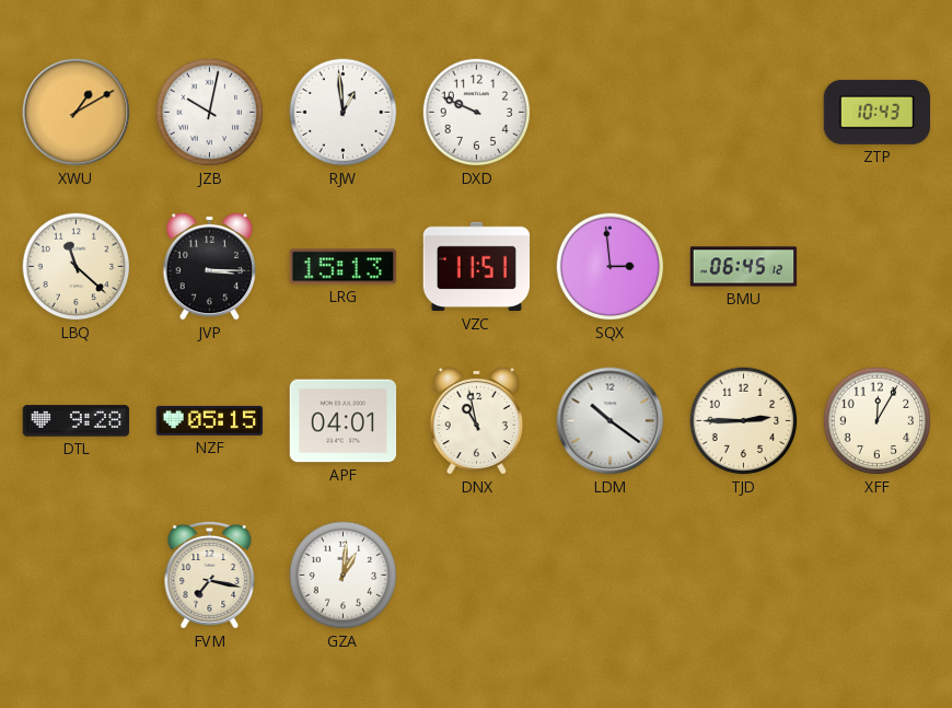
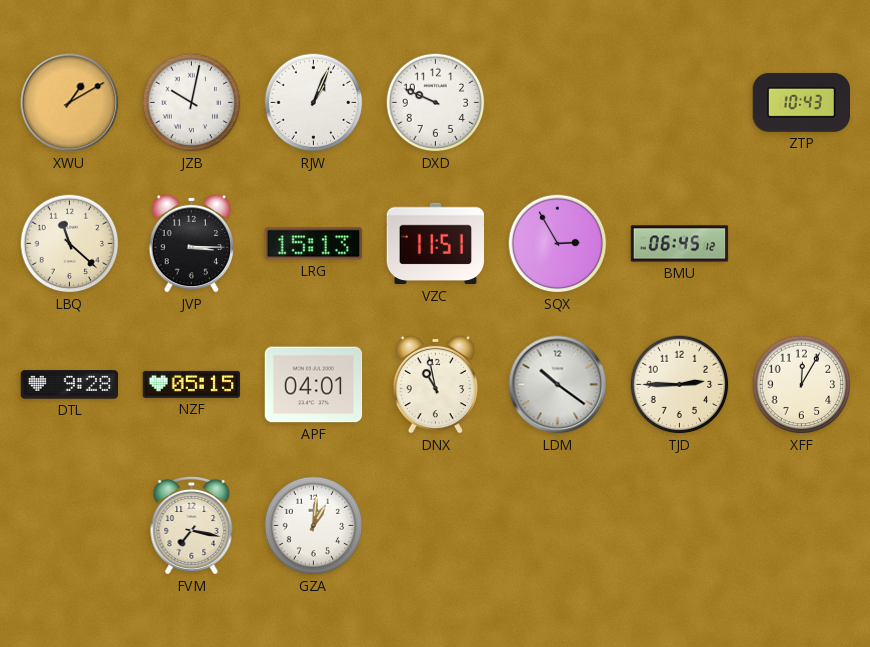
RJW: 12:59 -> 1:04
SQX: 2:59 -> 2:55
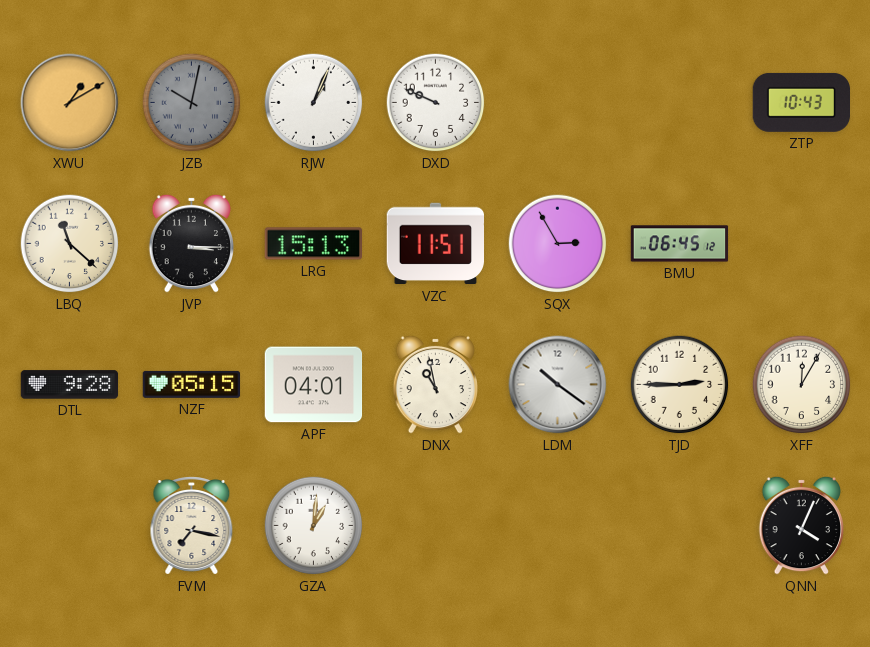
JZB dial: white -> grey
QNN: none -> 4:04
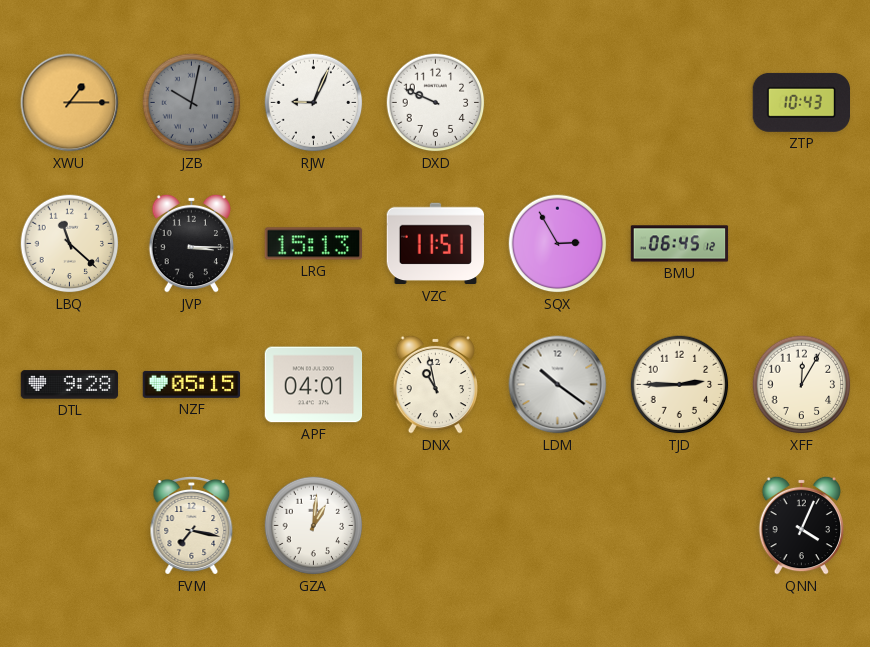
XWU: 1:10 -> 1:15
RJW: 1:04 -> 9:04
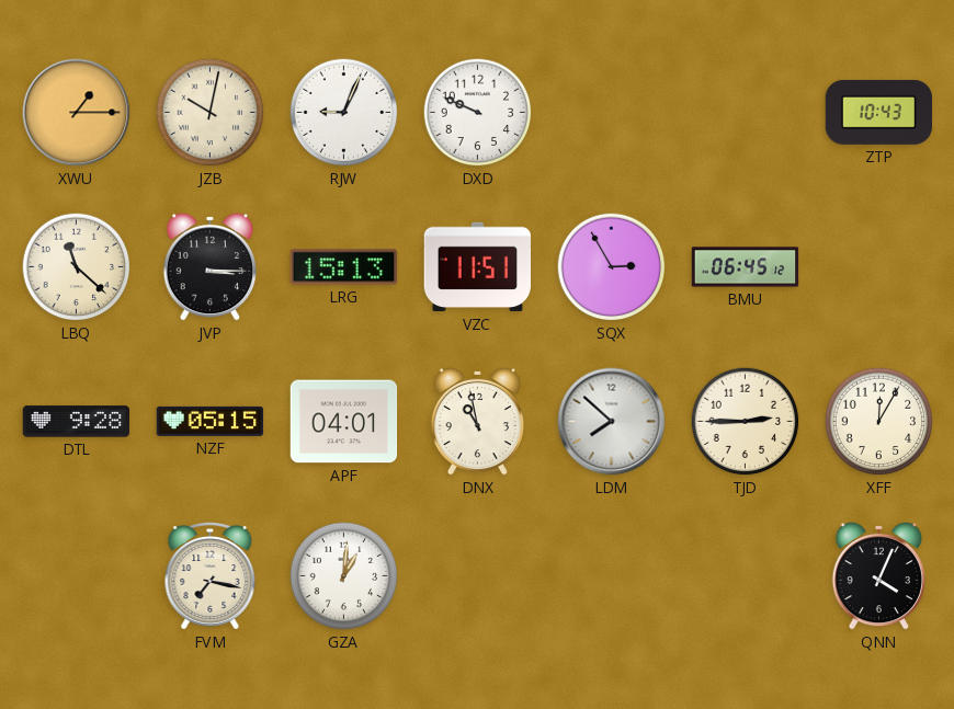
JZB dial: grey -> cream
LDM: 10:21 -> 7:52
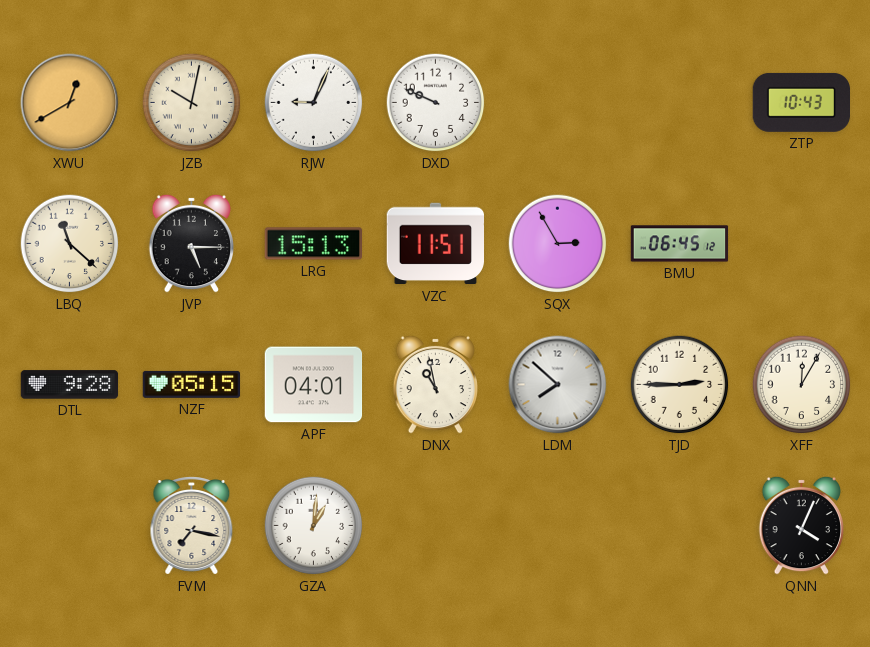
XWU: 1:15 -> 12:40
JVP: 3:15 -> 5:15
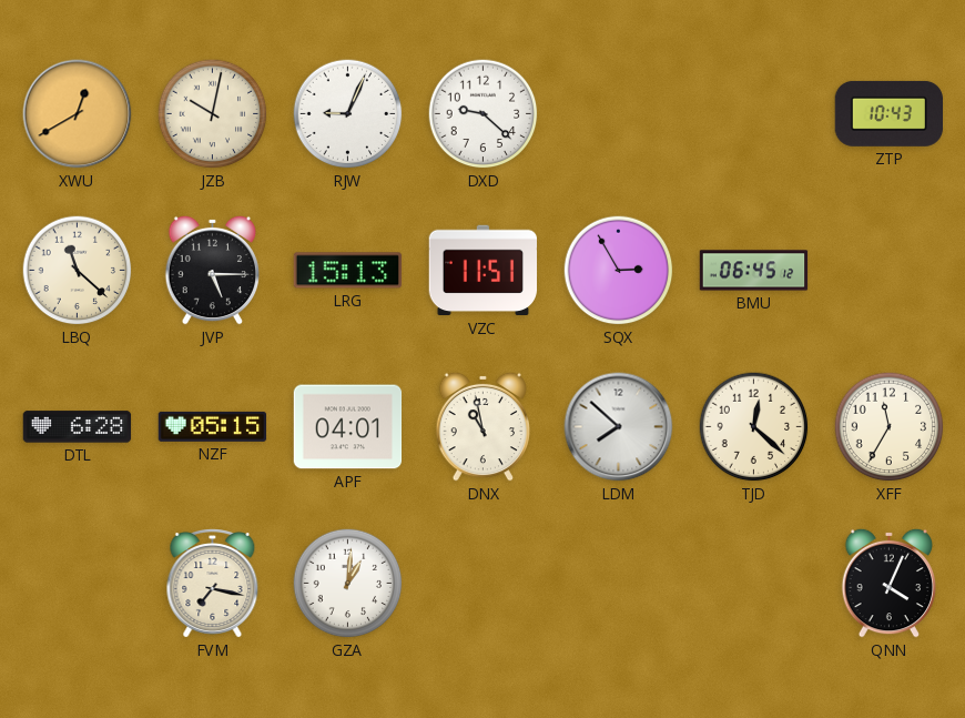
DXD: 9:49 -> 9:22
DTL: 9:28 -> 6:28
TJD: 2:45 -> 12:22
XFF: 12:05 -> 11:35
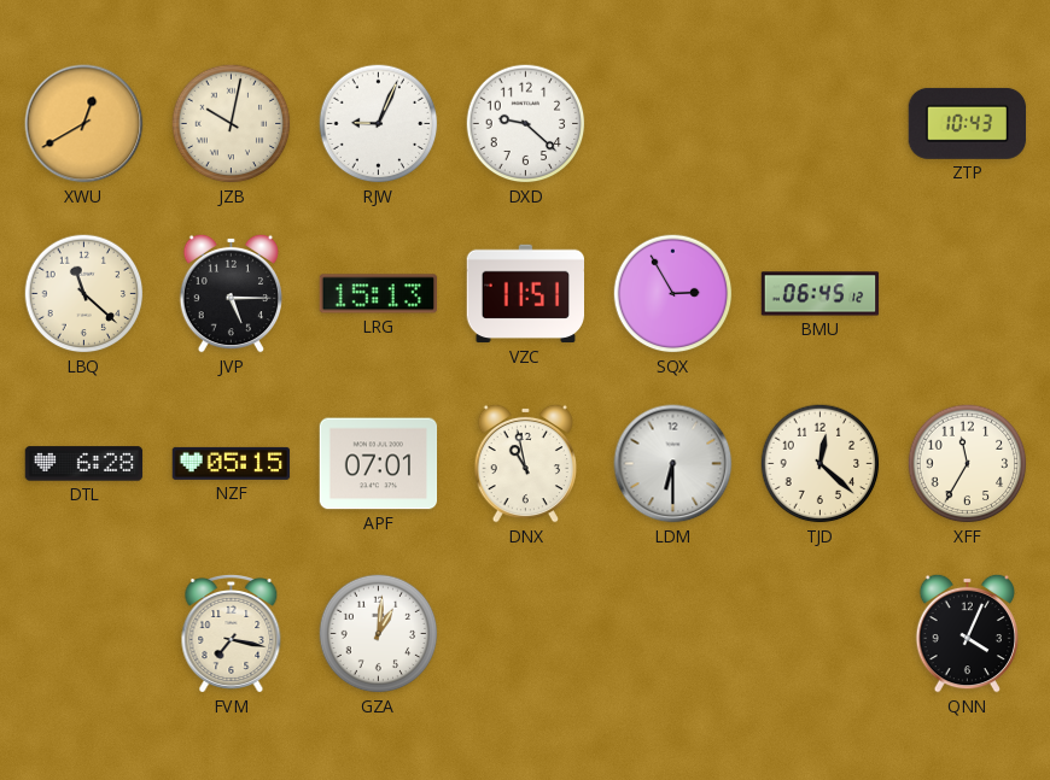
APF: 04:01 -> 07:01
LDM: 7:52 -> 6:30
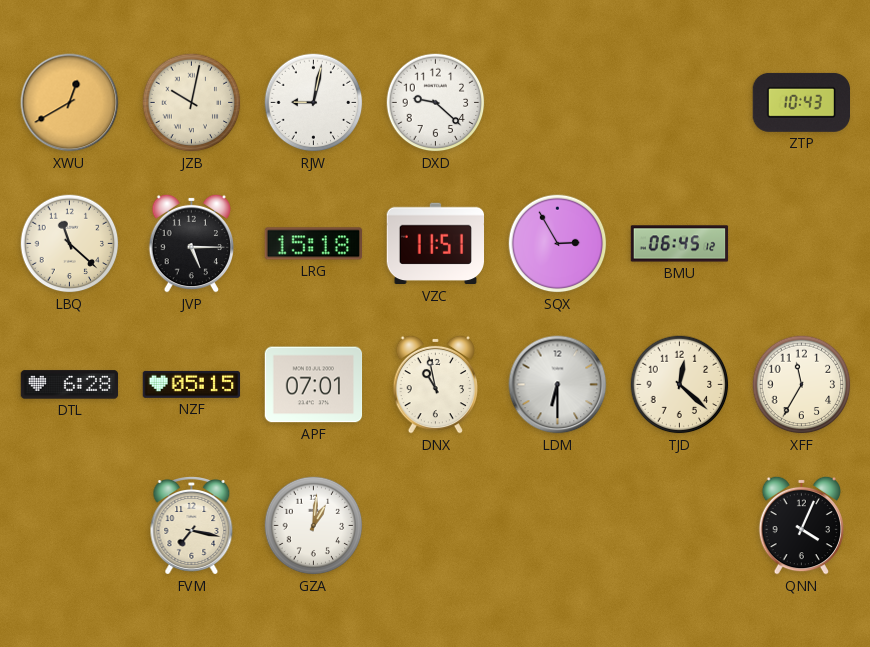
RJW: 9:04 -> 9:02
LRG: 15:13 -> 15:18
